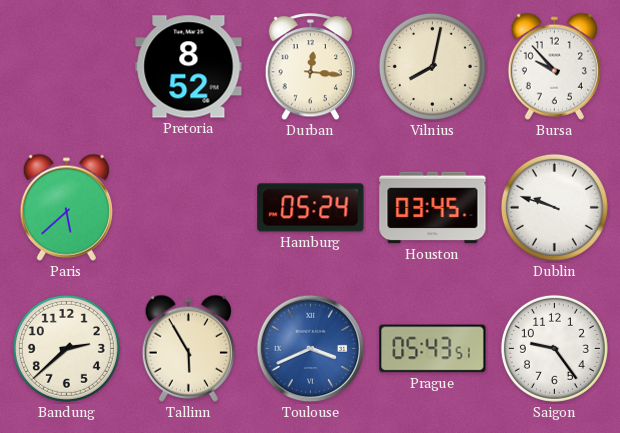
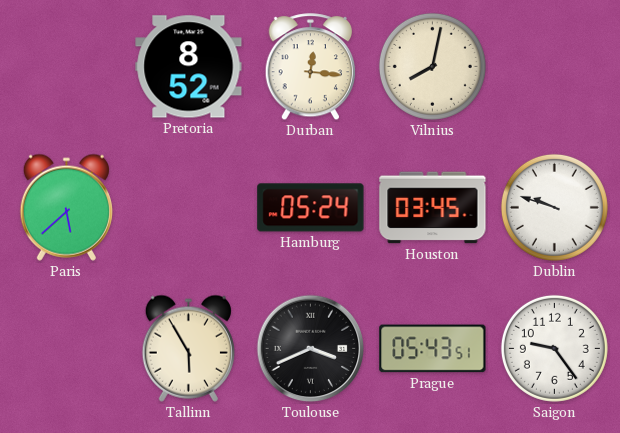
Bursa: 9:53 -> none
Bandung: 2:38 -> none
Toulouse dial: blue -> black
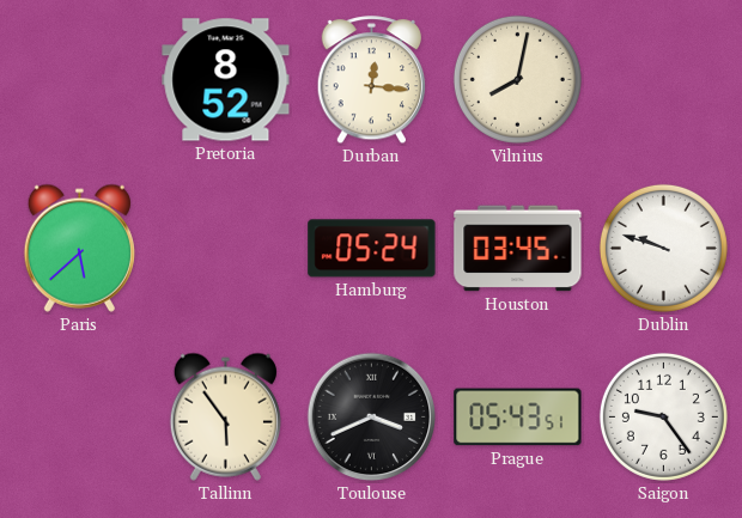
Tallinn: 5:55 -> 5:54
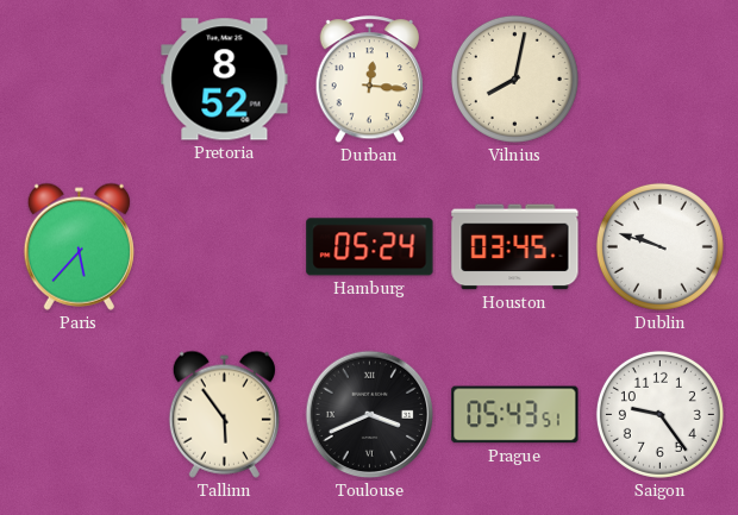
Paris: 5:38 -> 5:37
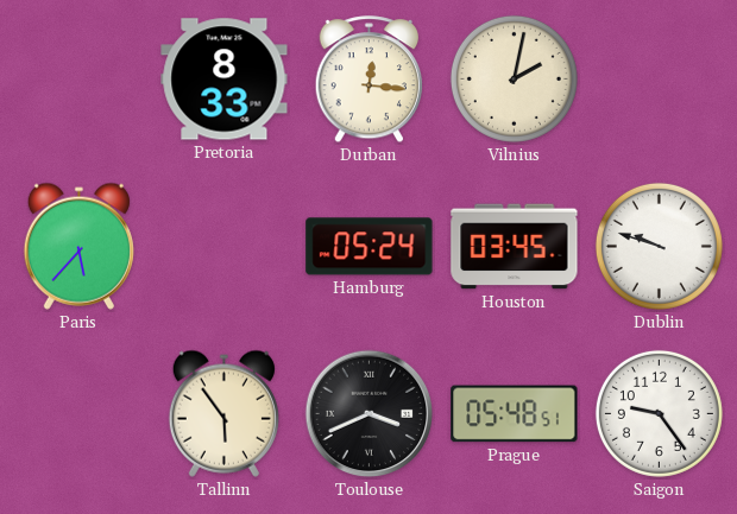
Pretoria: 8:52 -> 8:33
Vilnius: 8:02 -> 2:02
Prague: 05:43 -> 05:48
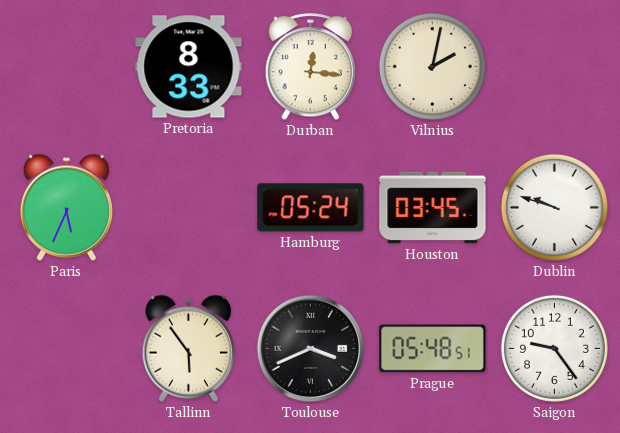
Paris: 5:37 -> 5:34
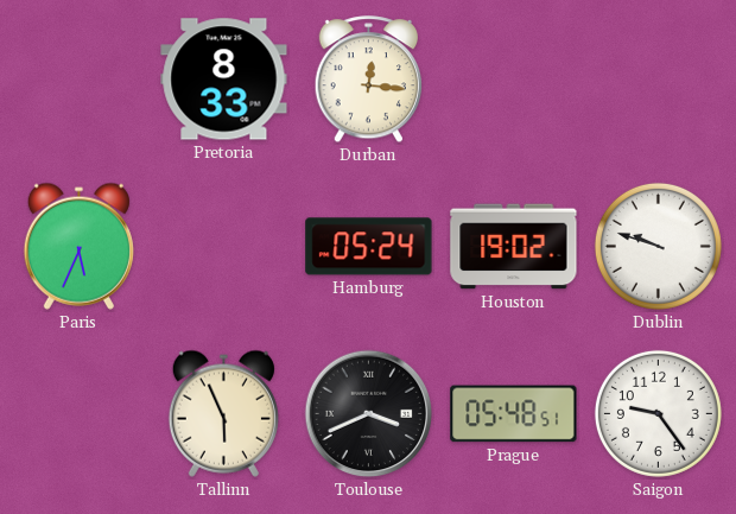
Vilnius: 2:02 -> none
Houston: 03:45 -> 19:02
Tallinn: 5:54 -> 5:56
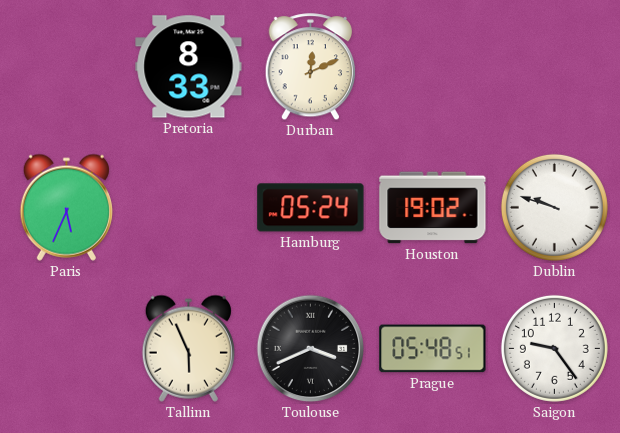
Durban: 12:16 -> 12:11
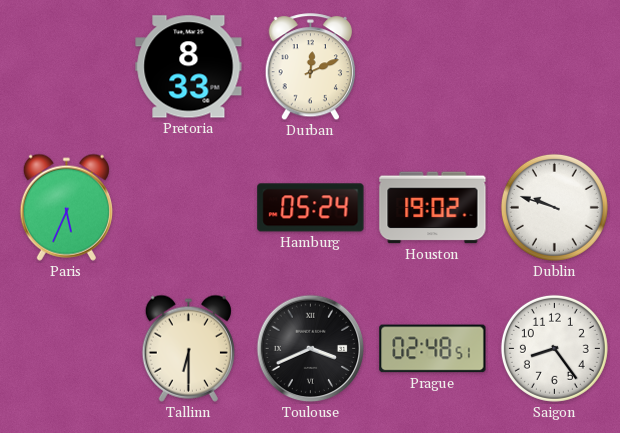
Tallinn: 5:56 -> 6:30
Prague: 05:48 -> 02:48
Saigon: 9:24 -> 8:24
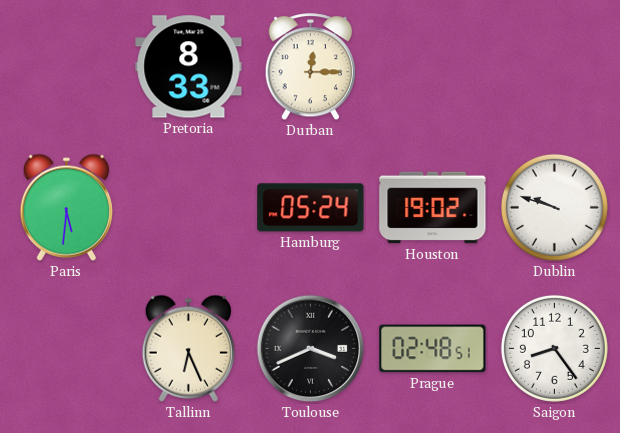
Durban: 12:11 -> 12:15
Paris: 5:34 -> 5:31
Tallinn: 6:30 -> 6:26
